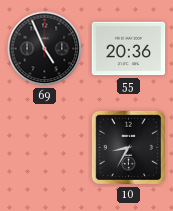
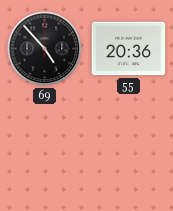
69: 4:56 -> 4:53
10: 8:35 -> none
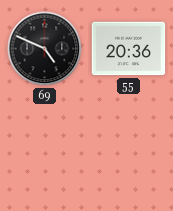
69: 4:53 -> 4:49
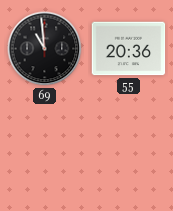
69: 4:49 -> 10:59
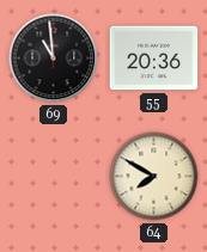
64: none -> 7:50
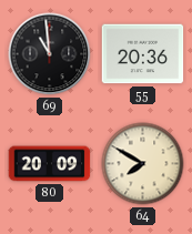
80: none -> 20:09
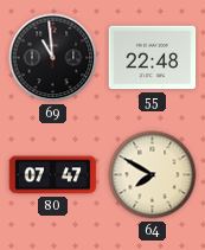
55: 20:36 -> 22:48
80: 20:09 -> 07:47
